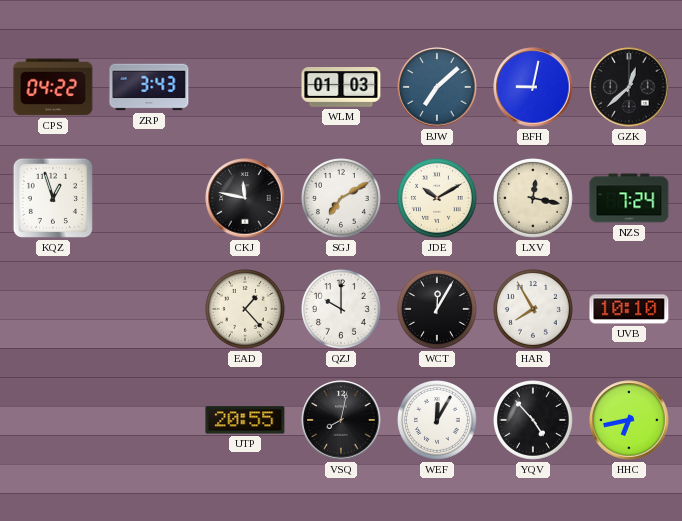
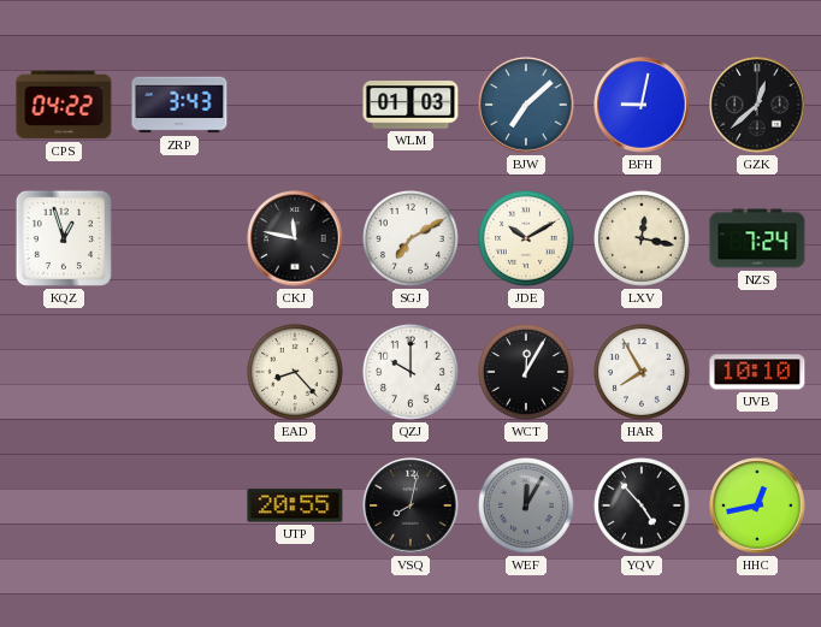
EAD: 1:23 -> 8:23
WEF dial: white -> grey
HHC: 6:43 -> 12:43
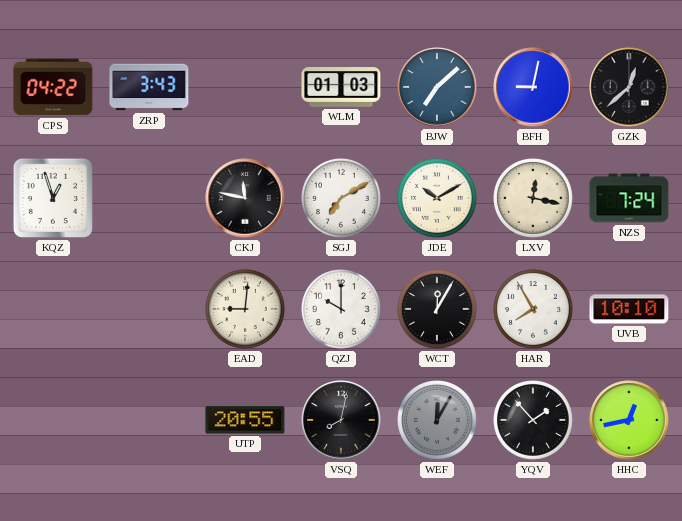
EAD: 8:23 -> 9:01
YQV: 4:53 -> 1:53
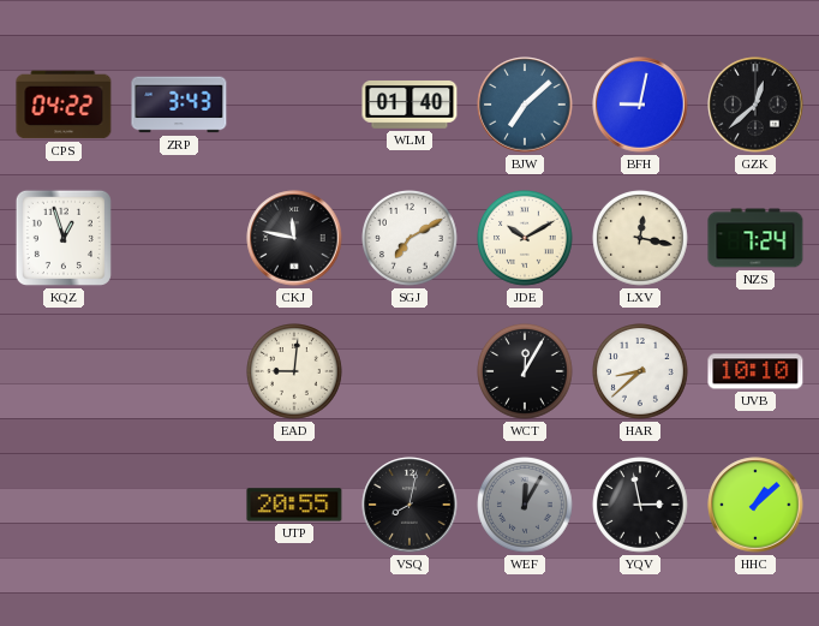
WLM: 01:03 -> 01:40
QZJ: 10:00 -> none
HAR: 7:55 -> 8:38
YQV: 1:53 -> 2:58
HHC: 12:43 -> 1:08
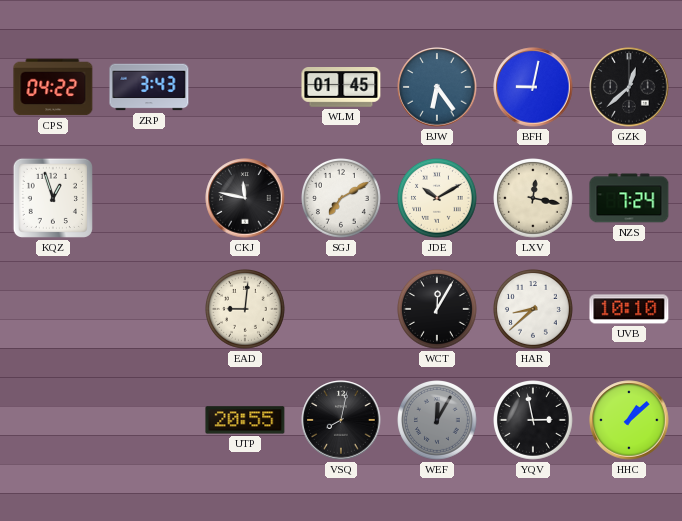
WLM: 01:40 -> 01:45
BJW: 7:08 -> 6:24
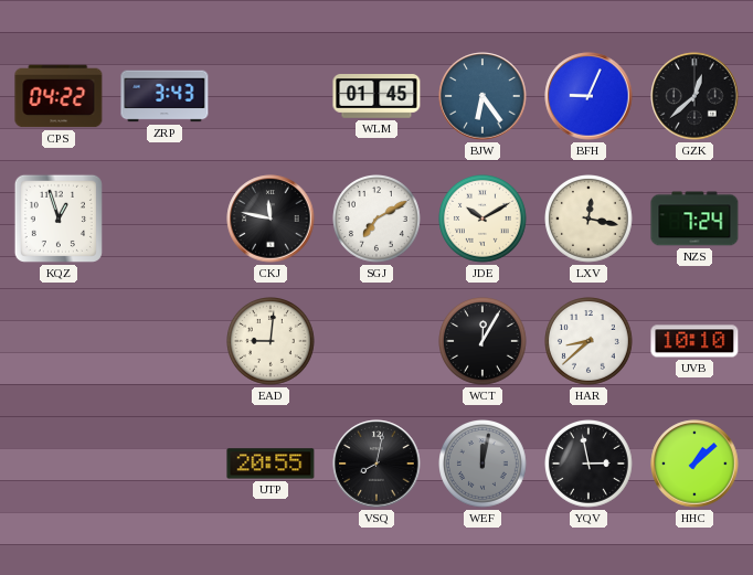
BFH: 9:02 -> 9:04
WEF: 12:05 -> 12:02
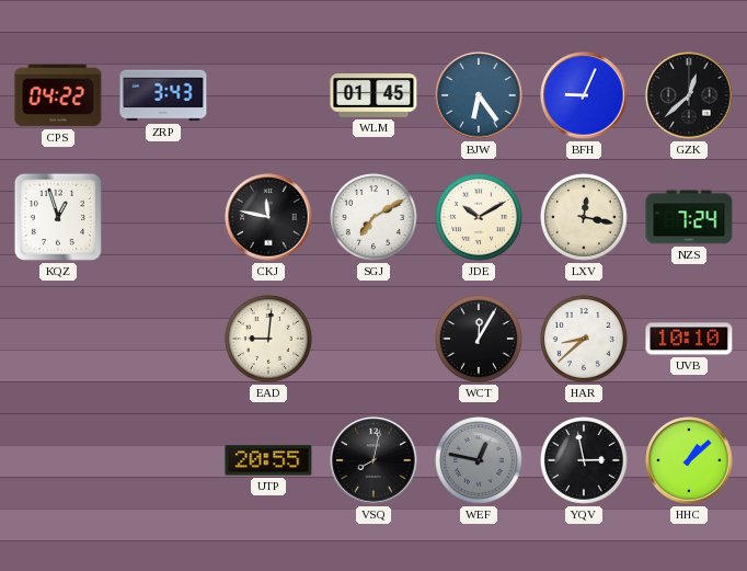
WEF: 12:02 -> 12:47
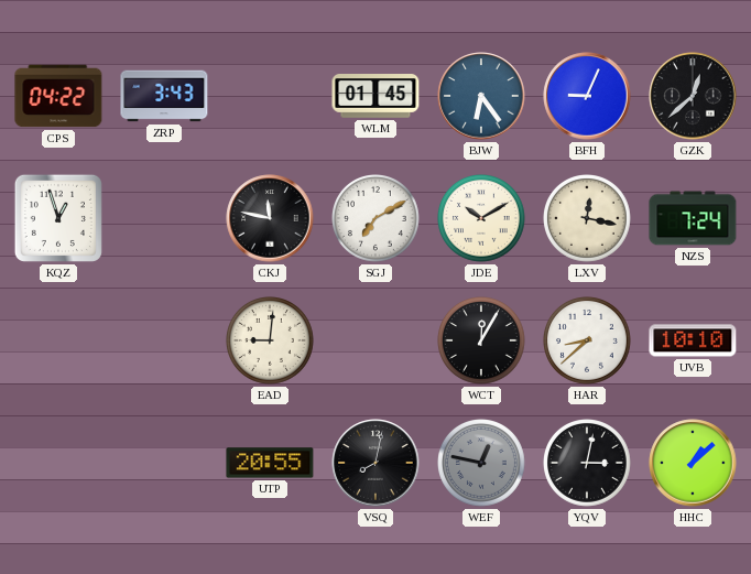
YQV: 2:58 -> 3:02
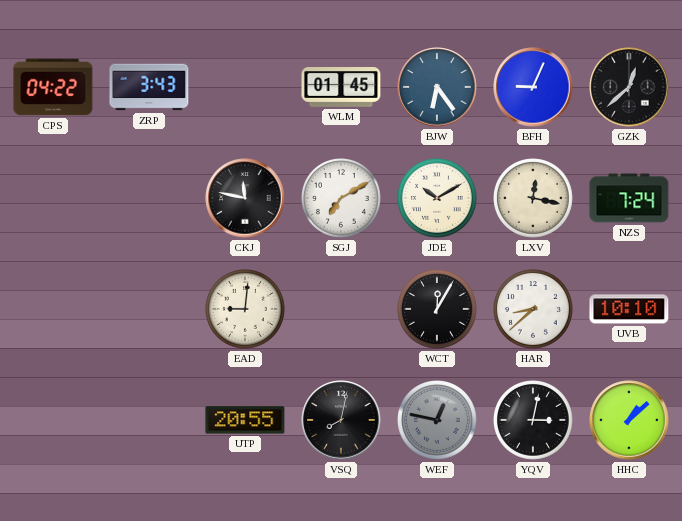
KQZ: 12:57 -> none
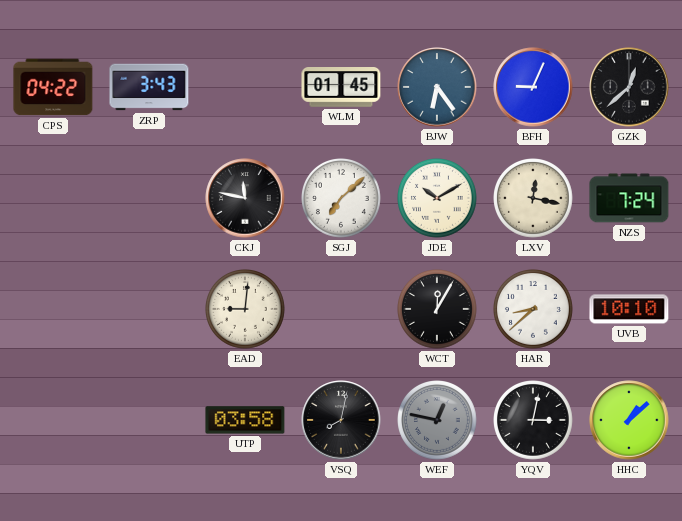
SGJ: 7:10 -> 7:08
UTP: 20:55 -> 03:58
